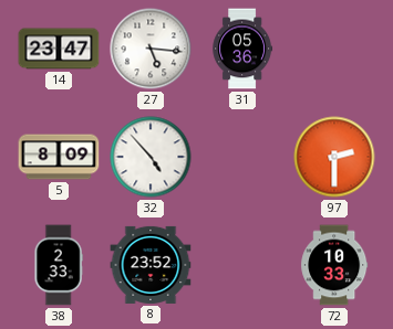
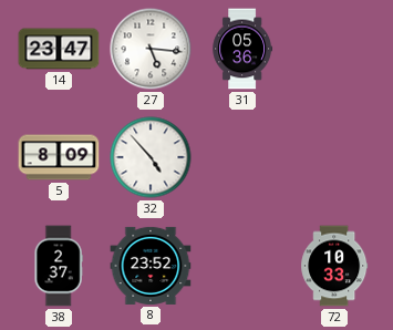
97: 2:30 -> none
38: 2:33 -> 2:37
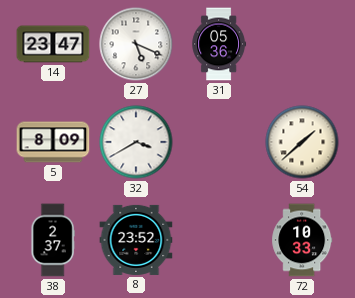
27: 5:16 -> 5:19
32: 4:53 -> 3:40
54: none -> 1:38
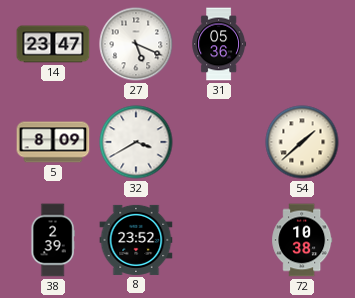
38: 2:37 -> 2:39
72: 10:33 -> 10:38
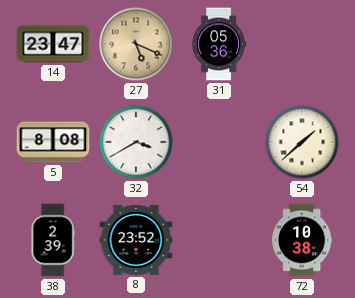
27 dial: white -> champagne
5: 8:09 -> 8:08
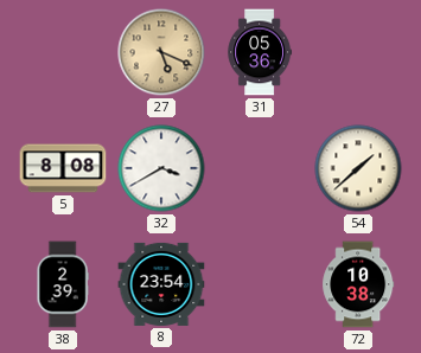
14: 23:47 -> none
8: 23:52 -> 23:54
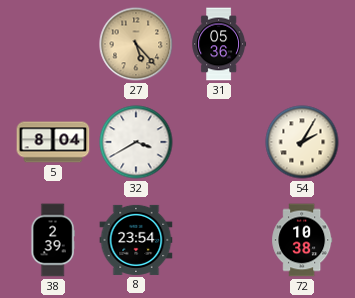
27: 5:19 -> 5:23
5: 8:08 -> 8:04
54: 1:38 -> 2:05
